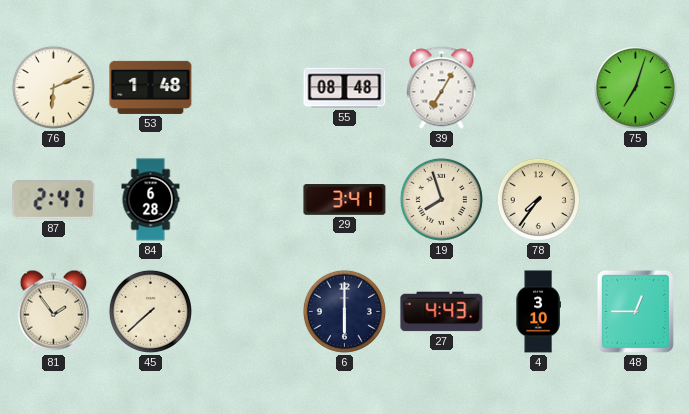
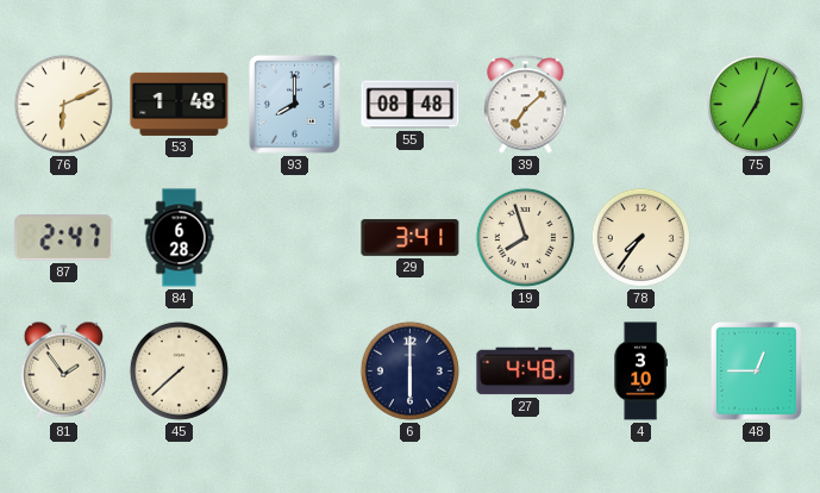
93: none -> 8:00
39: 7:05 -> 7:08
27: 4:43 -> 4:48
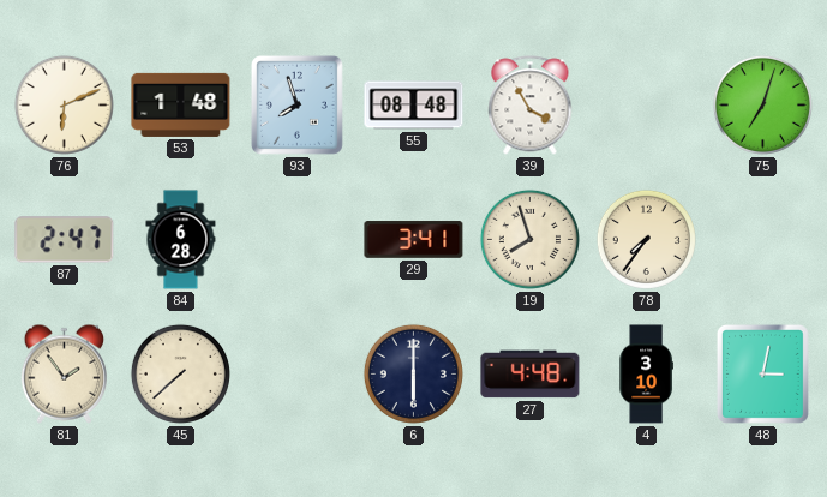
93: 8:00 -> 7:57
39: 7:08 -> 3:55
48: 12:45 -> 3:02
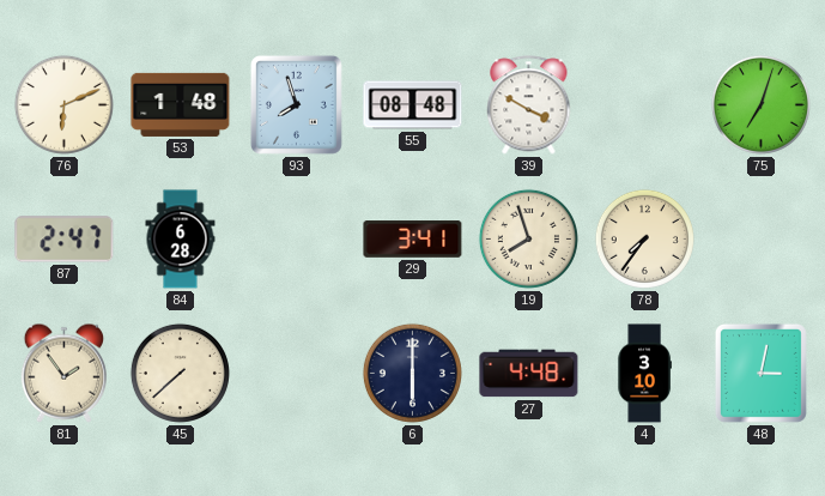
39: 3:55 -> 3:50
